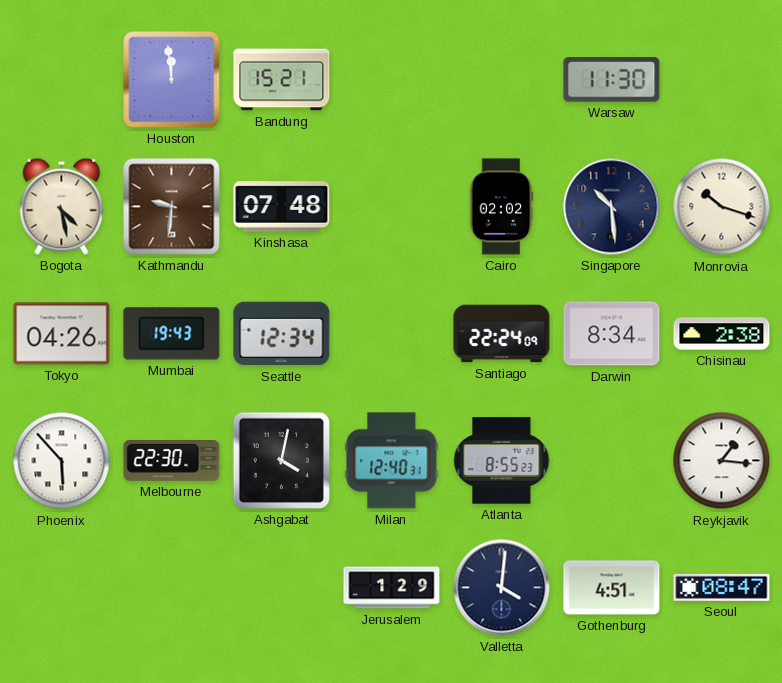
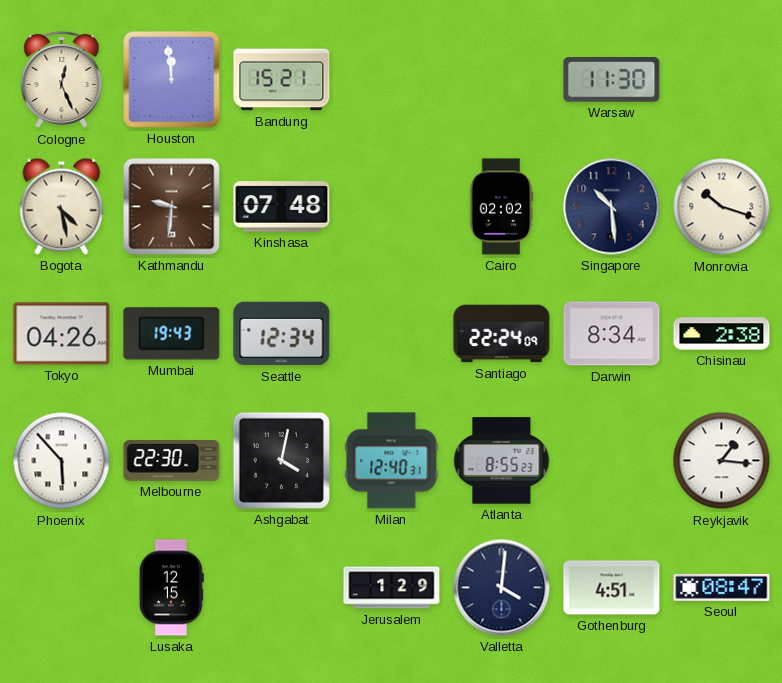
Cologne: none -> 12:26
Lusaka: none -> 12:15
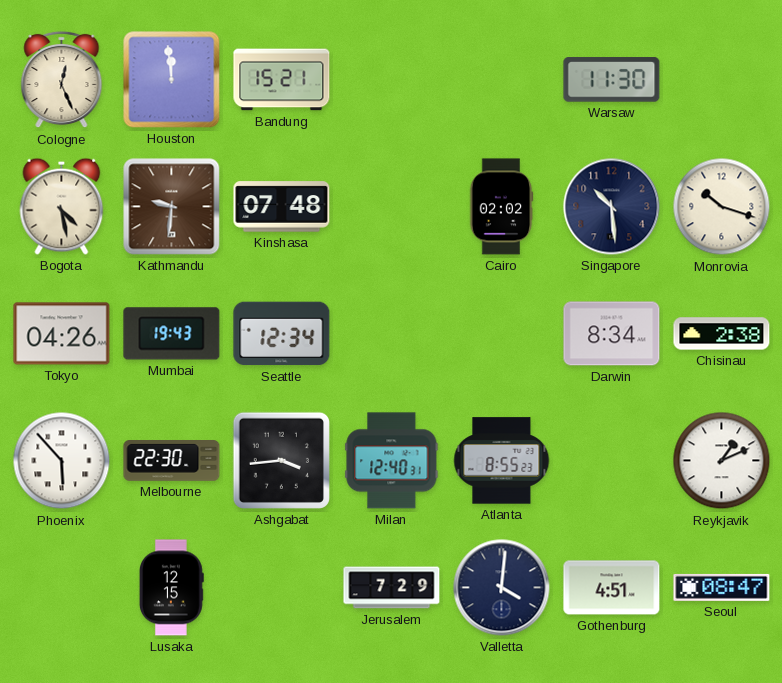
Santiago: 22:24 -> none
Ashgabat: 4:02 -> 3:44
Reykjavik: 1:16 -> 1:11
Jerusalem: 1:29 -> 7:29
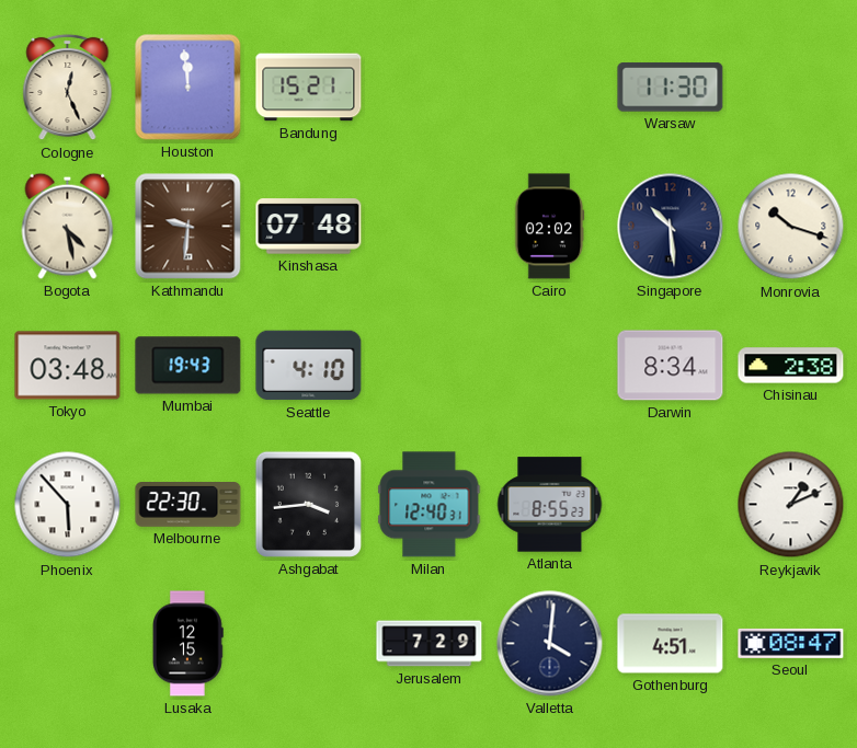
Tokyo: 04:26 -> 03:48
Seattle: 12:34 -> 4:10
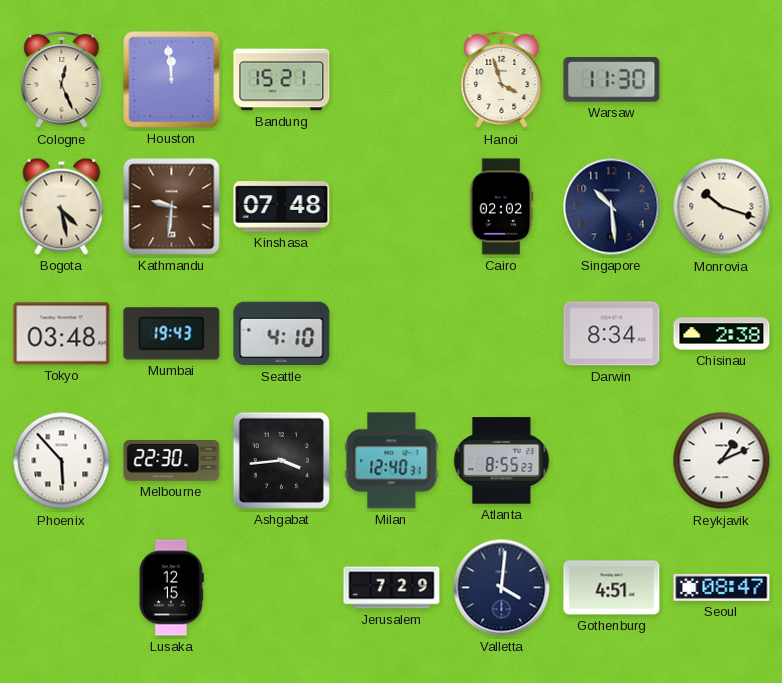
Hanoi: none -> 3:57
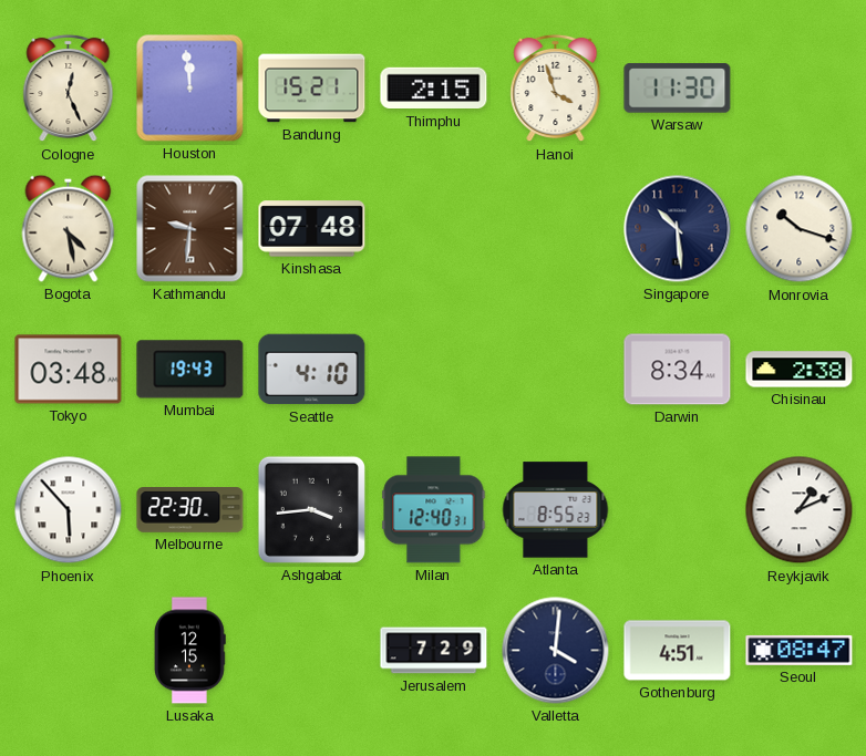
Thimphu: none -> 2:15
Cairo: 02:02 -> none
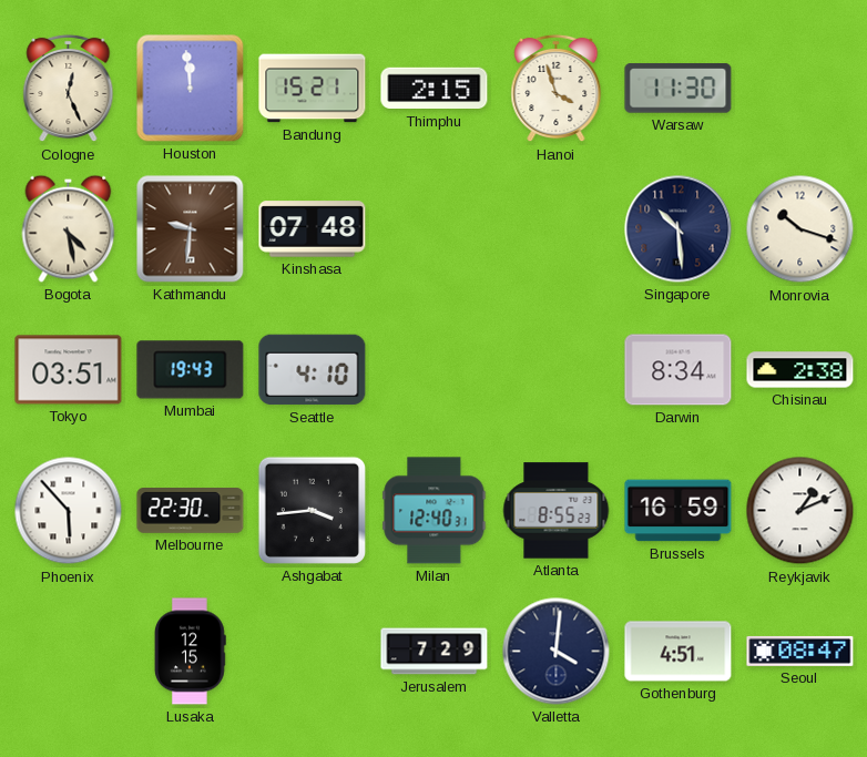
Tokyo: 03:48 -> 03:51
Brussels: none -> 16:59
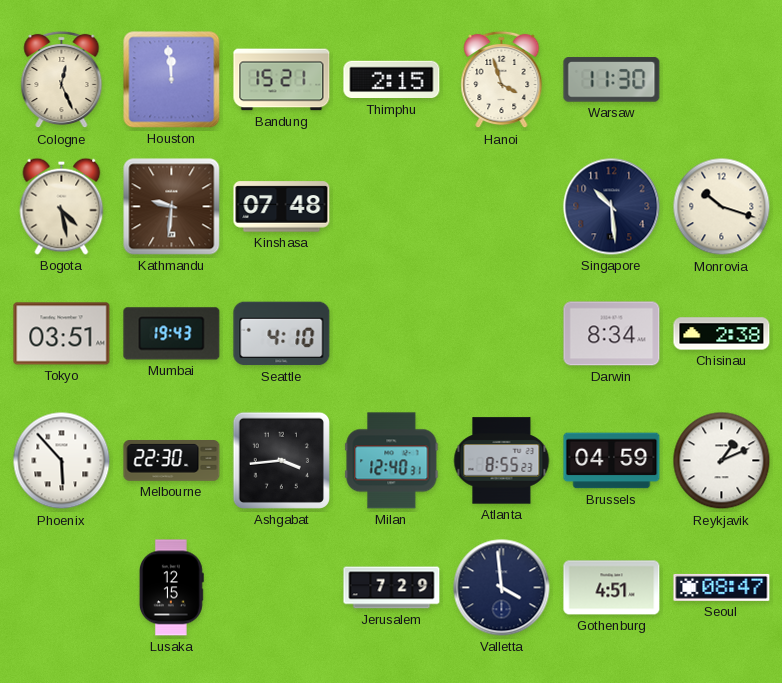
Brussels: 16:59 -> 04:59
Valletta: 4:01 -> 3:59
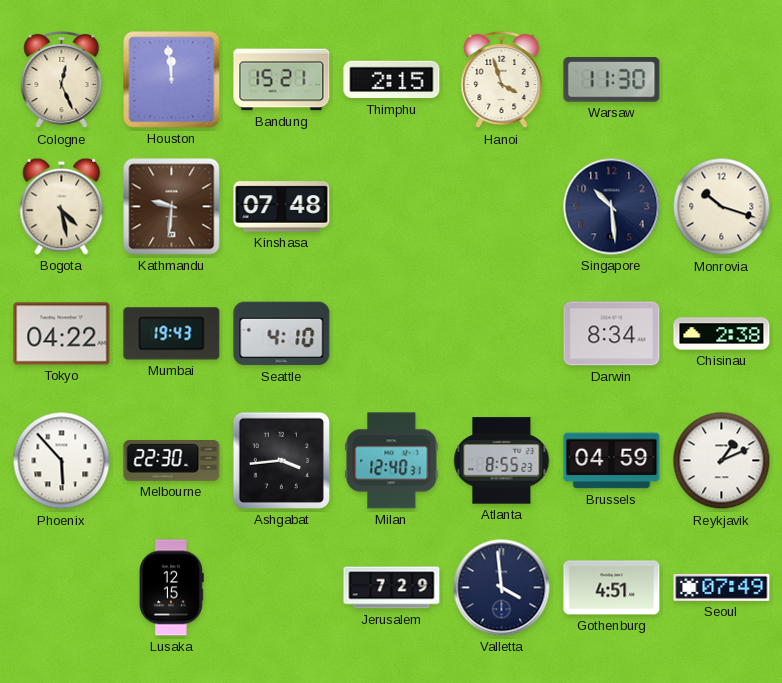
Tokyo: 03:51 -> 04:22
Seoul: 08:47 -> 07:49
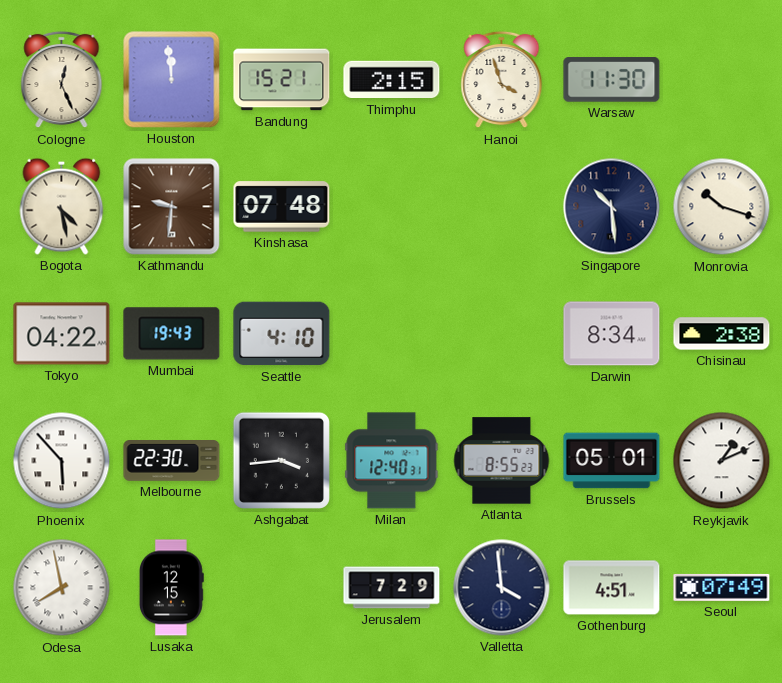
Brussels: 04:59 -> 05:01
Odesa: none -> 7:58
